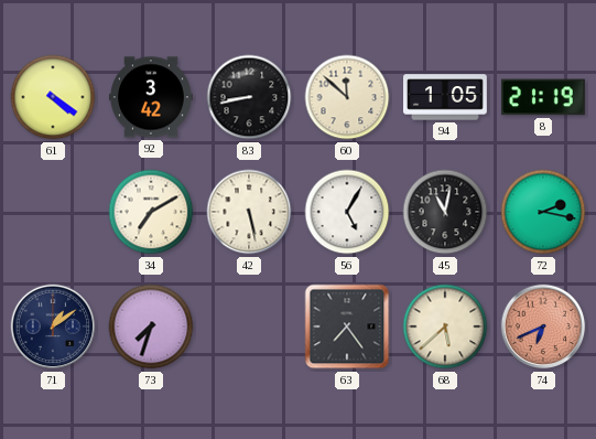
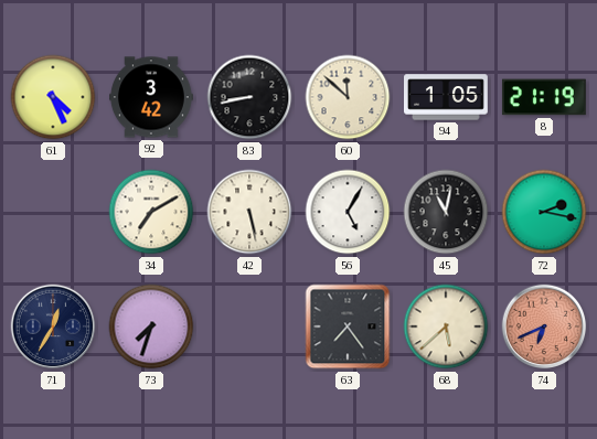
61: 4:21 -> 4:26
71: 1:09 -> 12:35
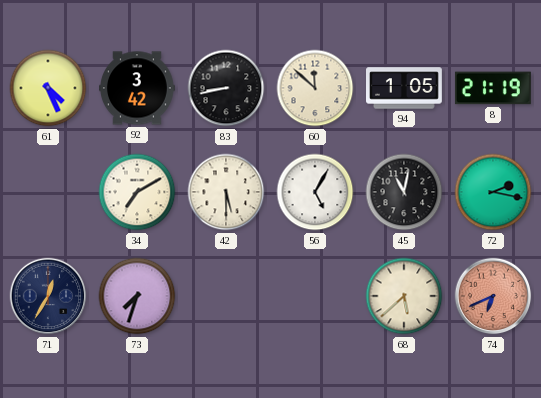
42: 5:28 -> 5:30
63: 7:24 -> none
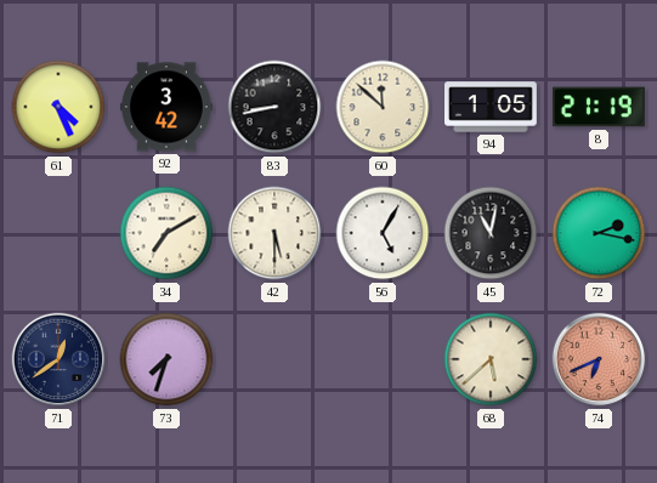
71: 12:35 -> 12:39
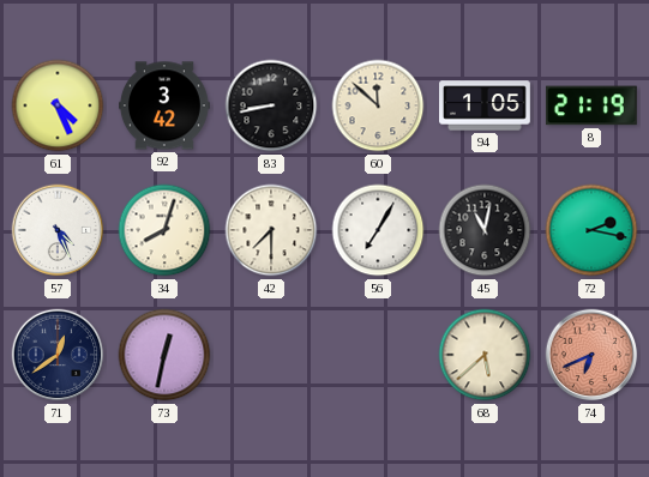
57: none -> 4:26
34: 7:10 -> 8:03
42: 5:30 -> 7:30
56: 5:05 -> 7:05
73: 7:33 -> 12:32
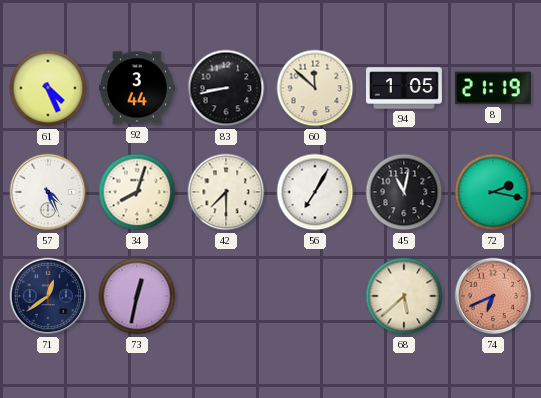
92: 3:42 -> 3:44
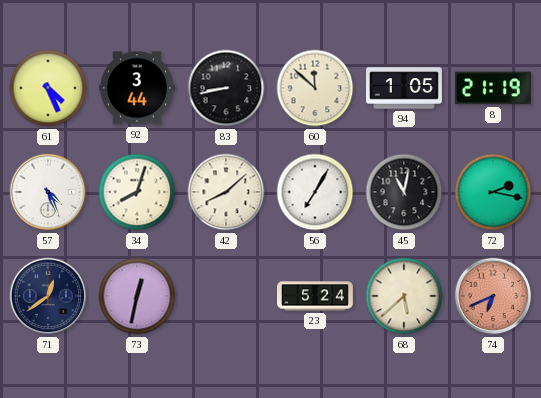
42: 7:30 -> 8:08
23: none -> 5:24
